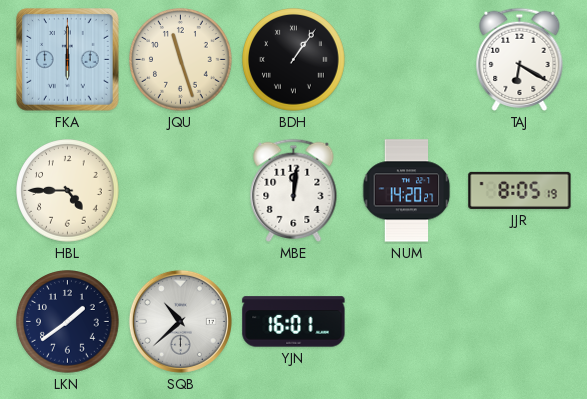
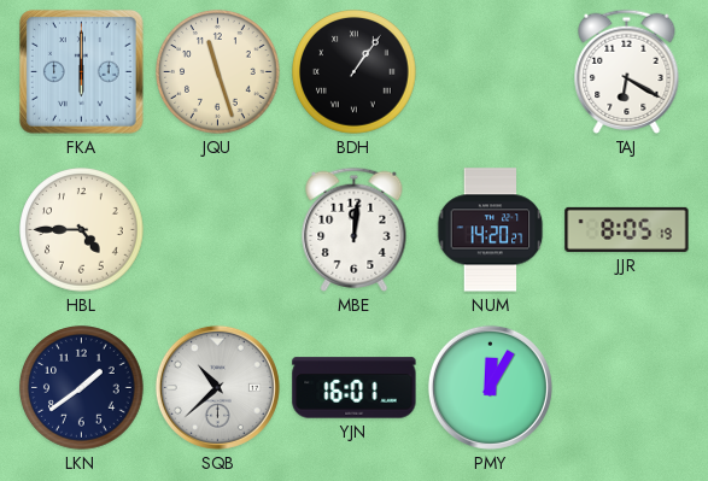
PMY: none -> 12:05
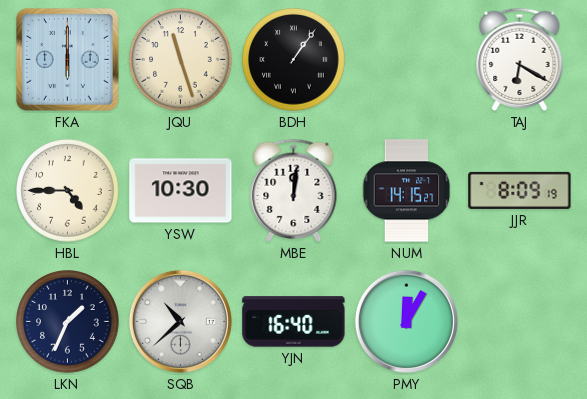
YSW: none -> 10:30
NUM: 14:20 -> 14:15
JJR: 8:05 -> 8:09
LKN: 1:39 -> 1:34
YJN: 16:01 -> 16:40
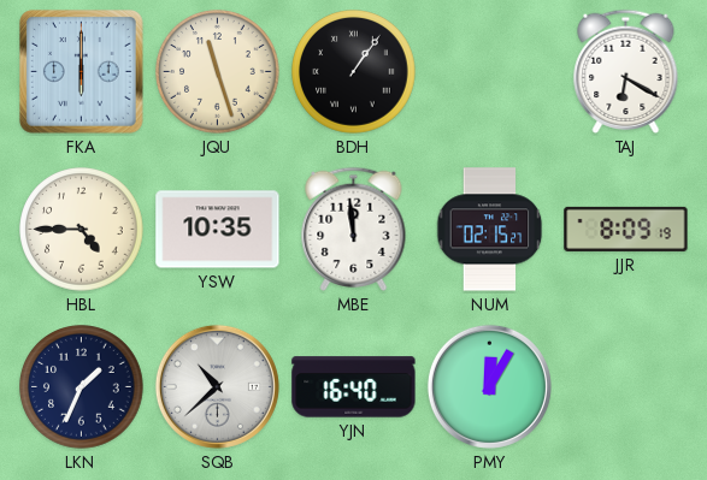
YSW: 10:30 -> 10:35
MBE: 12:01 -> 11:59
NUM: 14:15 -> 02:15
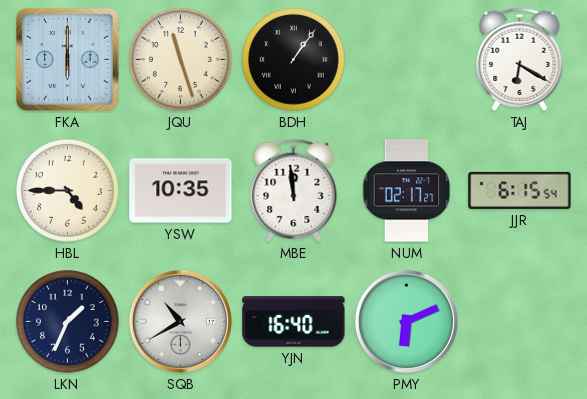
NUM: 02:15 -> 02:17
JJR: 8:09 -> 6:15
SQB: 10:38 -> 10:40
PMY: 12:05 -> 6:11
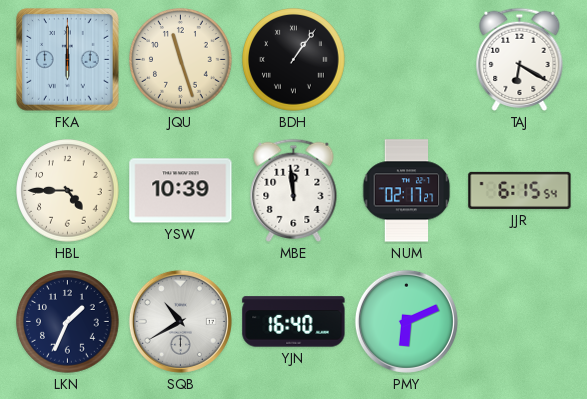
YSW: 10:35 -> 10:39
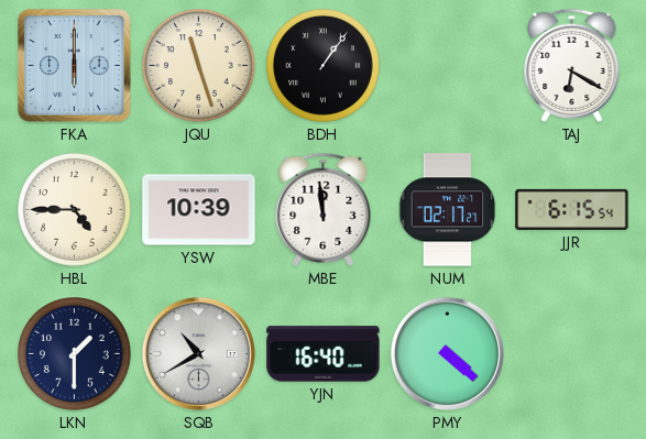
LKN: 1:34 -> 1:30
PMY: 6:11 -> 4:22
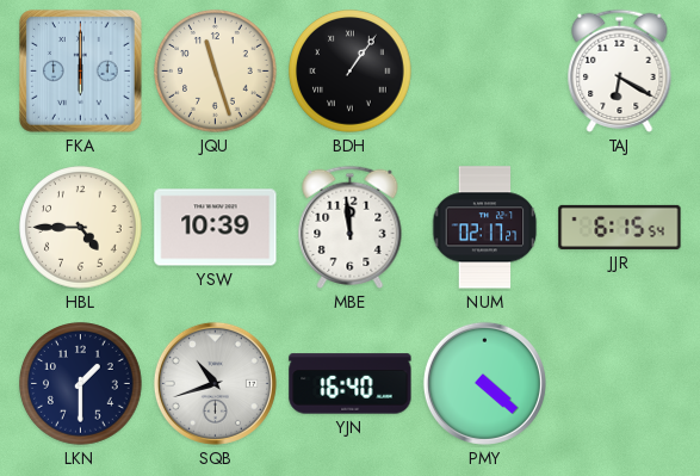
SQB: 10:40 -> 10:42
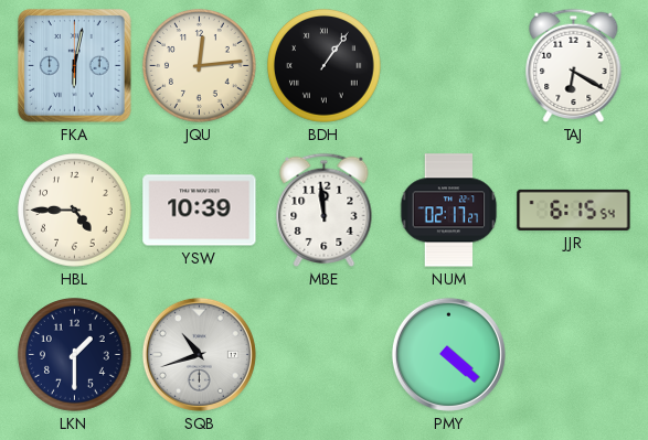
FKA: 6:00 -> 6:02
JQU: 11:27 -> 12:14
YJN: 16:40 -> none
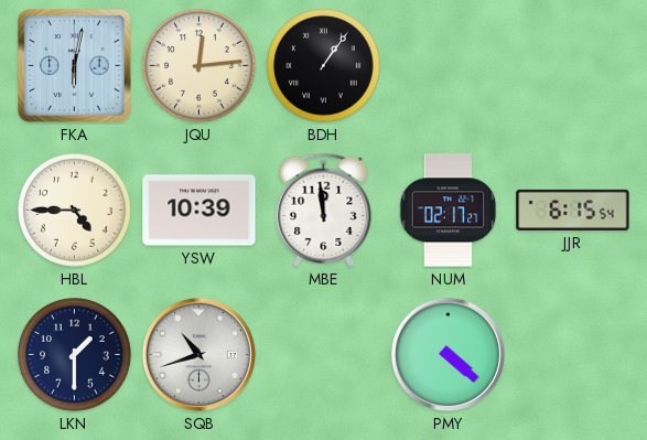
TAJ: 6:20 -> none
